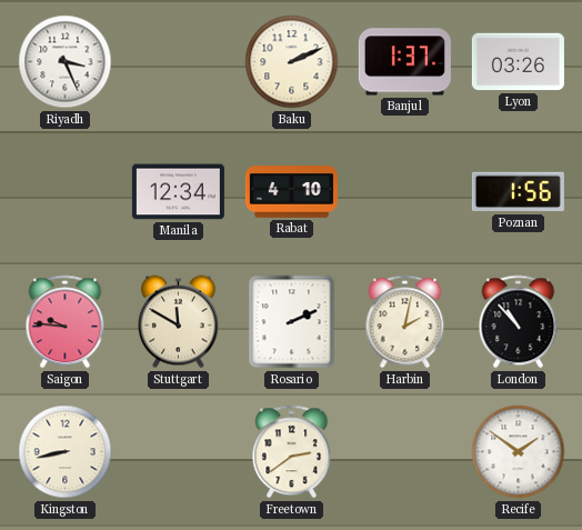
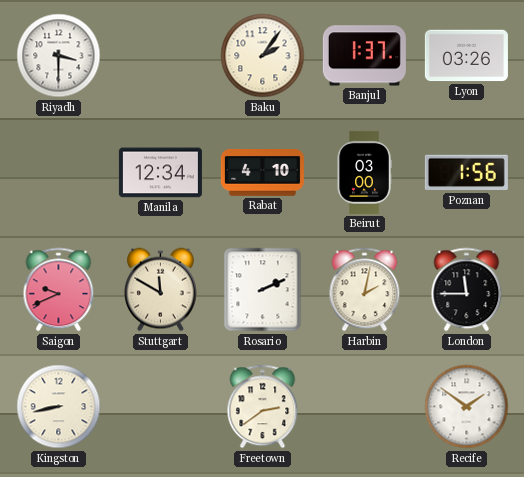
Riyadh: 3:26 -> 3:30
Baku: 2:11 -> 2:06
Beirut: none -> 03:00
Saigon: 9:46 -> 9:41
London: 10:53 -> 11:45
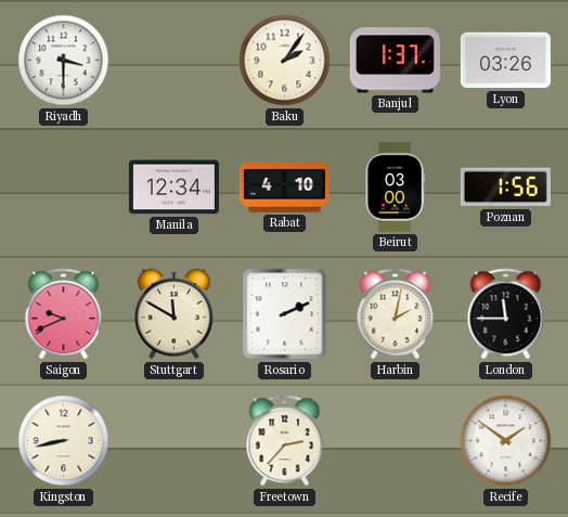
Freetown: 2:39 -> 2:37
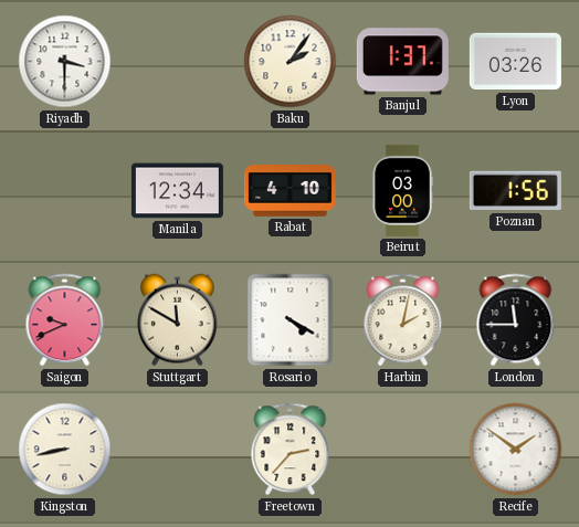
Rosario: 2:11 -> 4:20
